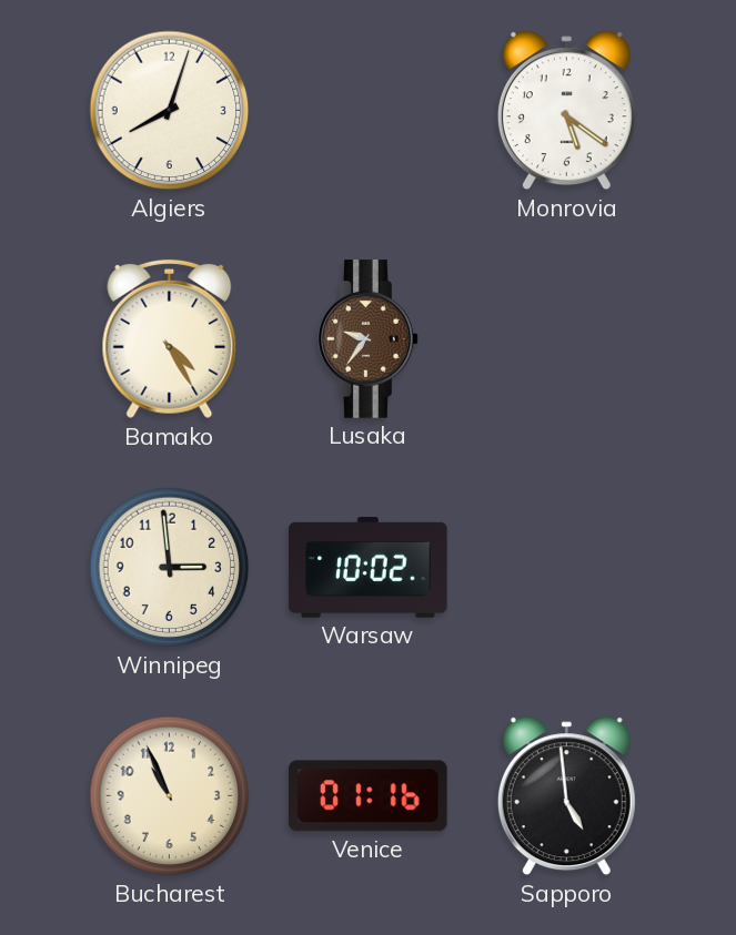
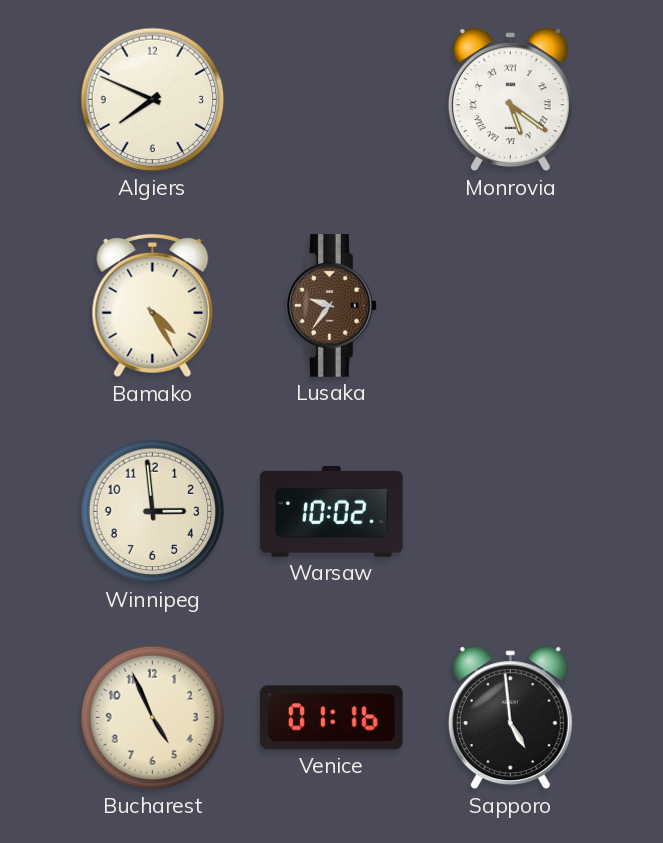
Algiers: 8:03 -> 7:49
Monrovia numerals: Arabic -> Roman
Bucharest: 10:56 -> 4:56
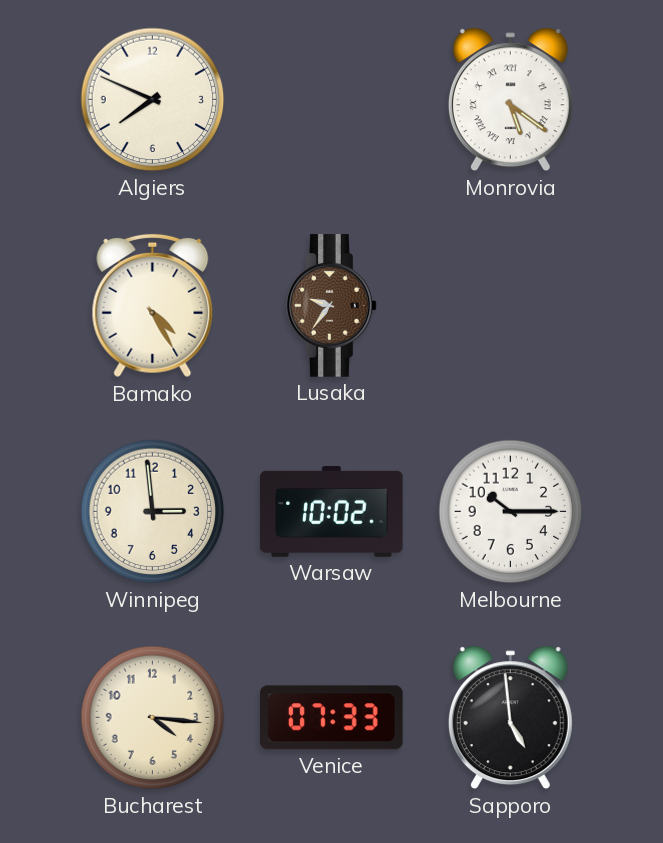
Melbourne: none -> 10:15
Bucharest: 4:56 -> 4:16
Venice: 01:16 -> 07:33
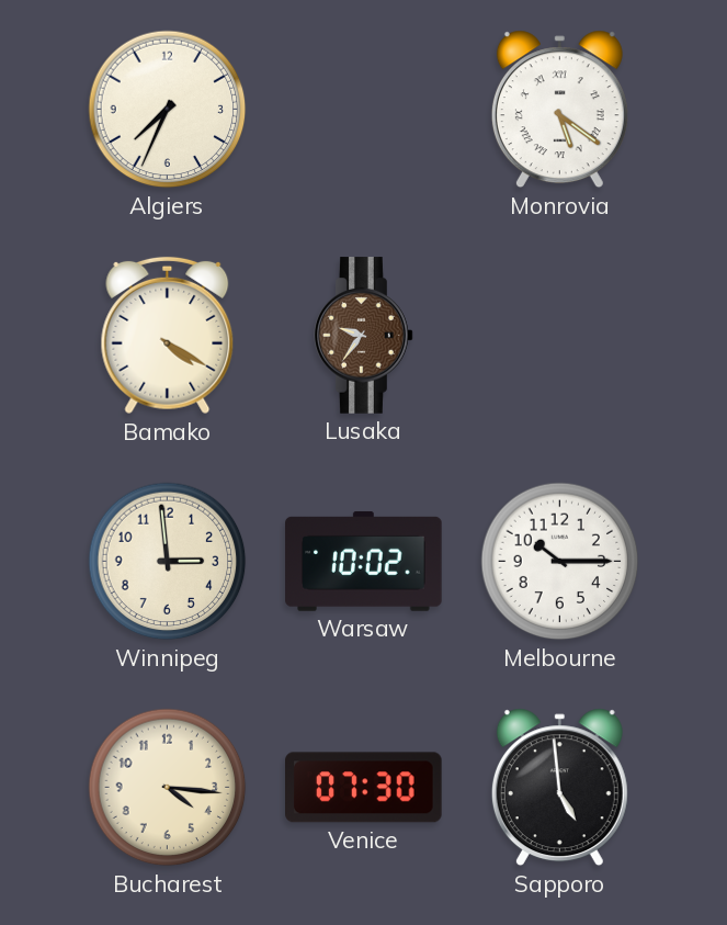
Algiers: 7:49 -> 7:34
Bamako: 4:25 -> 4:20
Venice: 07:33 -> 07:30
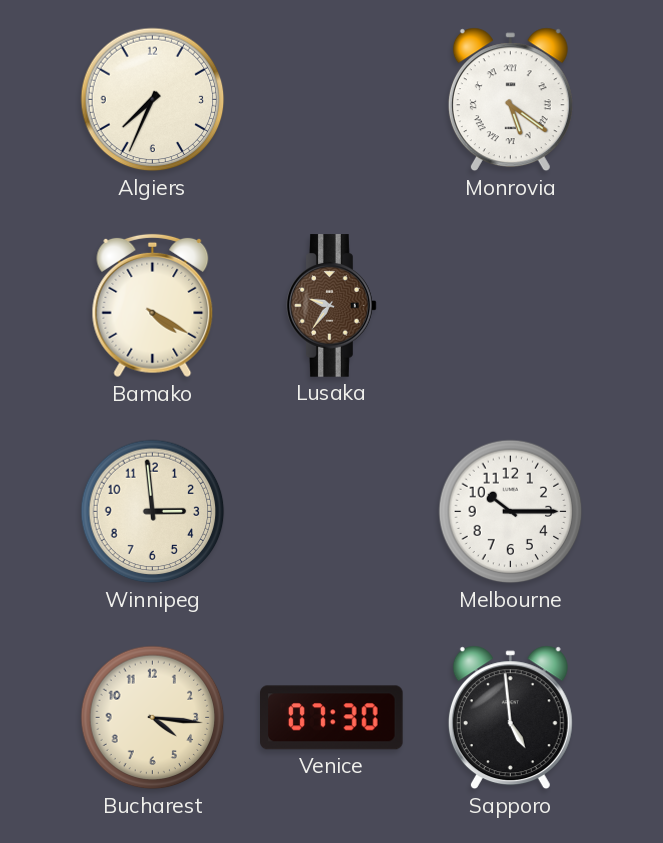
Warsaw: 10:02 -> none
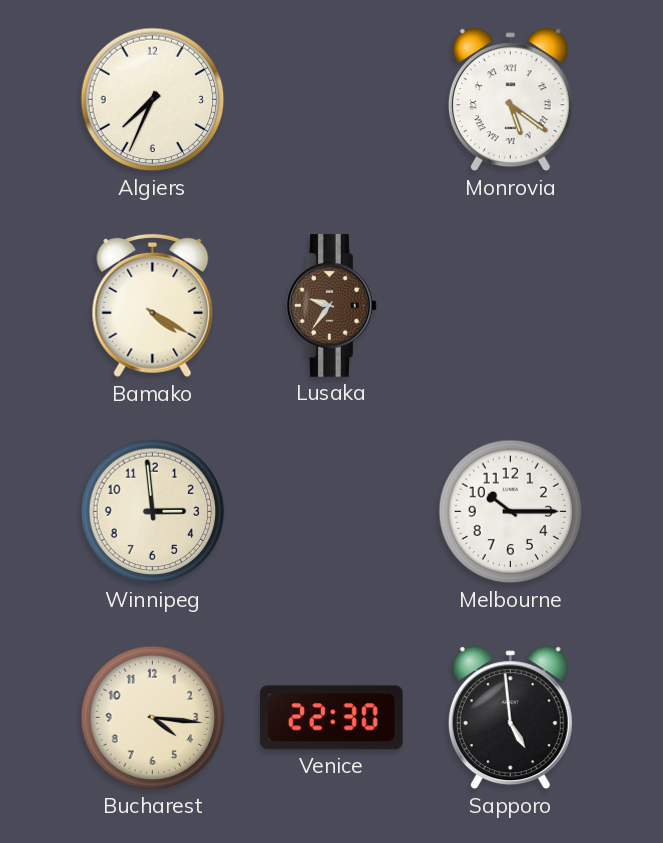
Venice: 07:30 -> 22:30
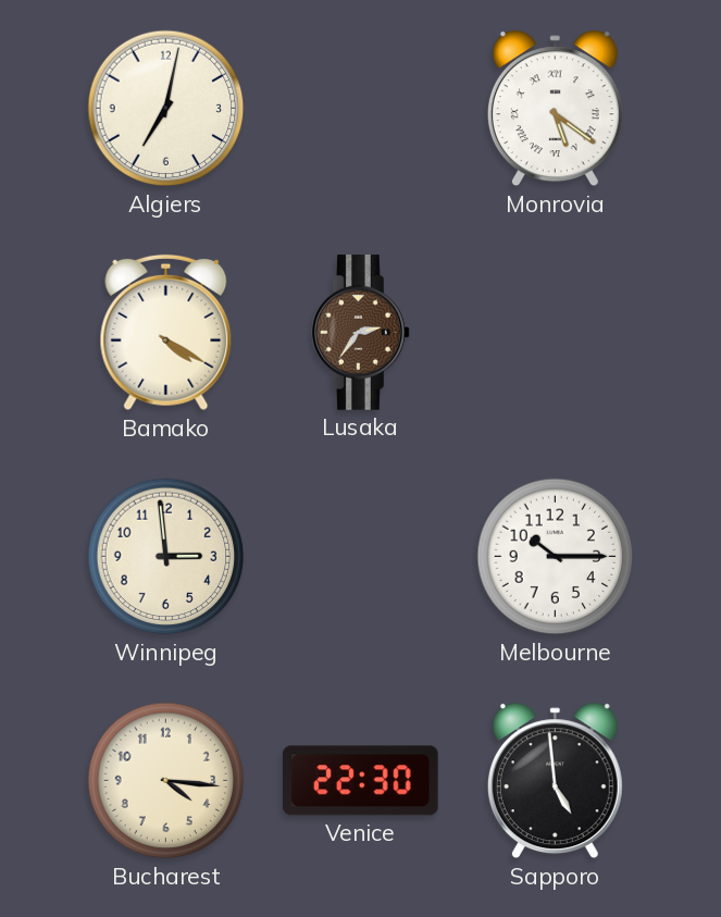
Algiers: 7:34 -> 7:02
Lusaka: 9:36 -> 2:36
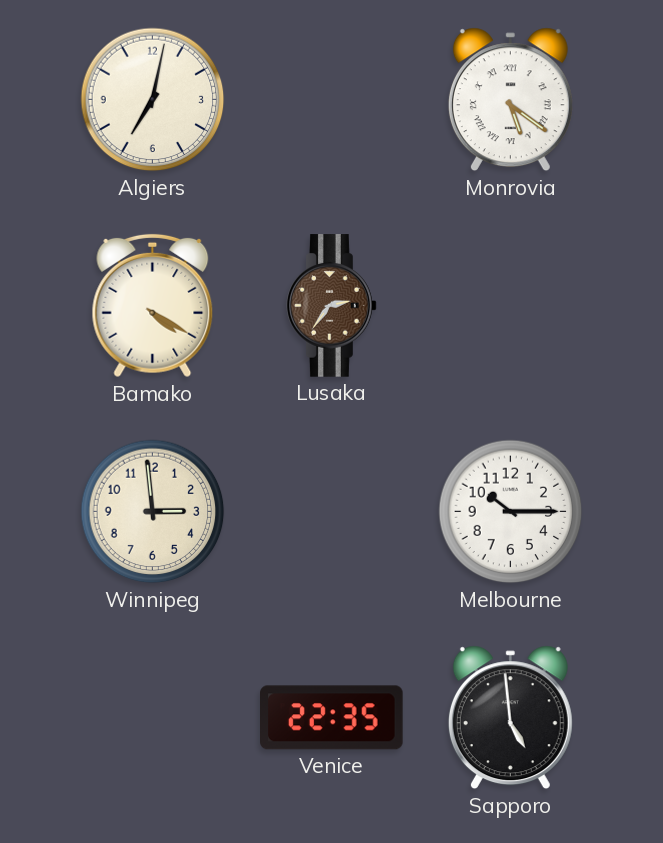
Bucharest: 4:16 -> none
Venice: 22:30 -> 22:35
